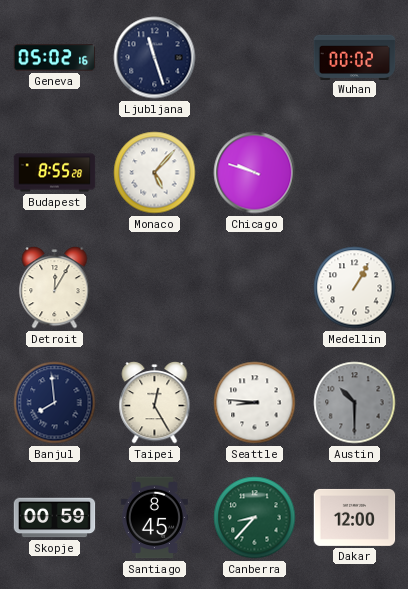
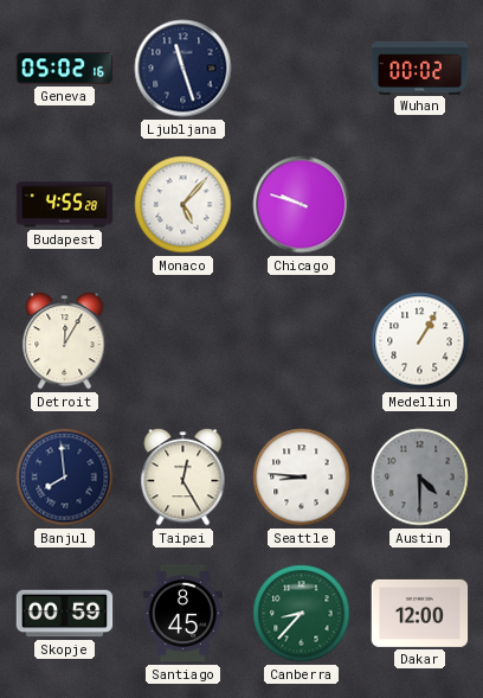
Budapest: 8:55 -> 4:55
Austin: 10:30 -> 4:30
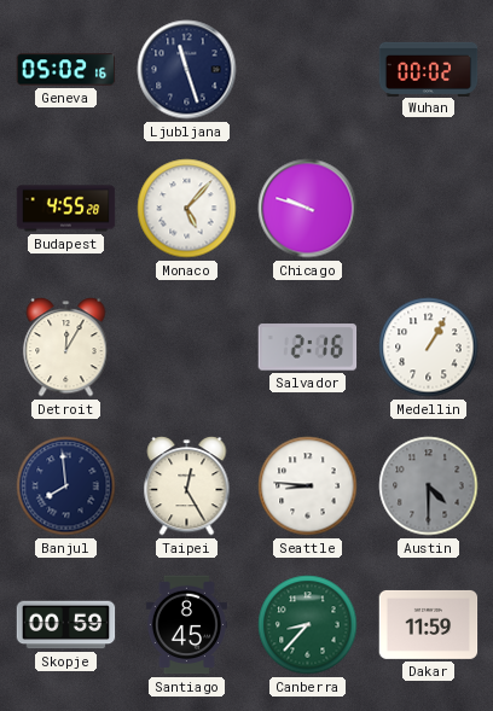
Salvador: none -> 2:16
Dakar: 12:00 -> 11:59
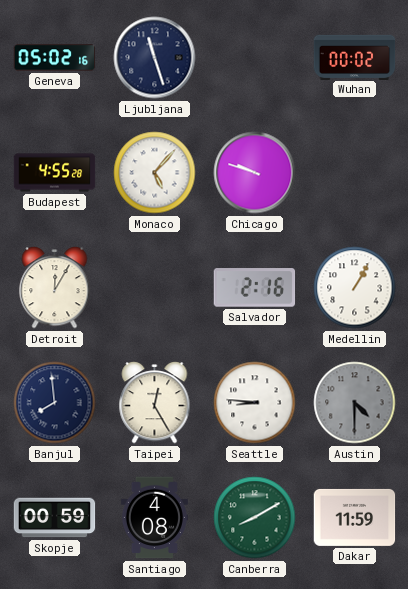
Santiago: 8:45 -> 4:08
Canberra: 8:37 -> 8:10
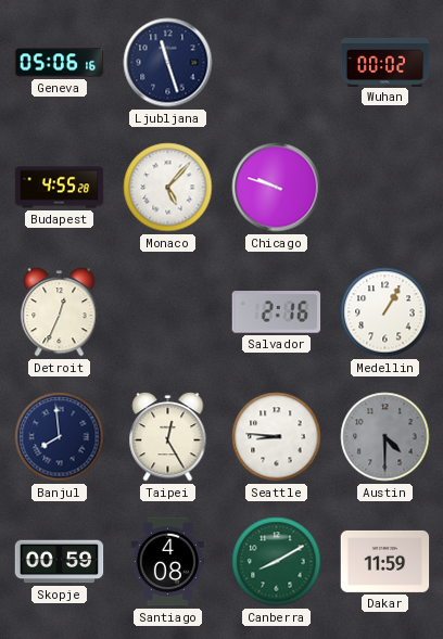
Geneva: 05:02 -> 05:06
Detroit: 12:05 -> 12:34
